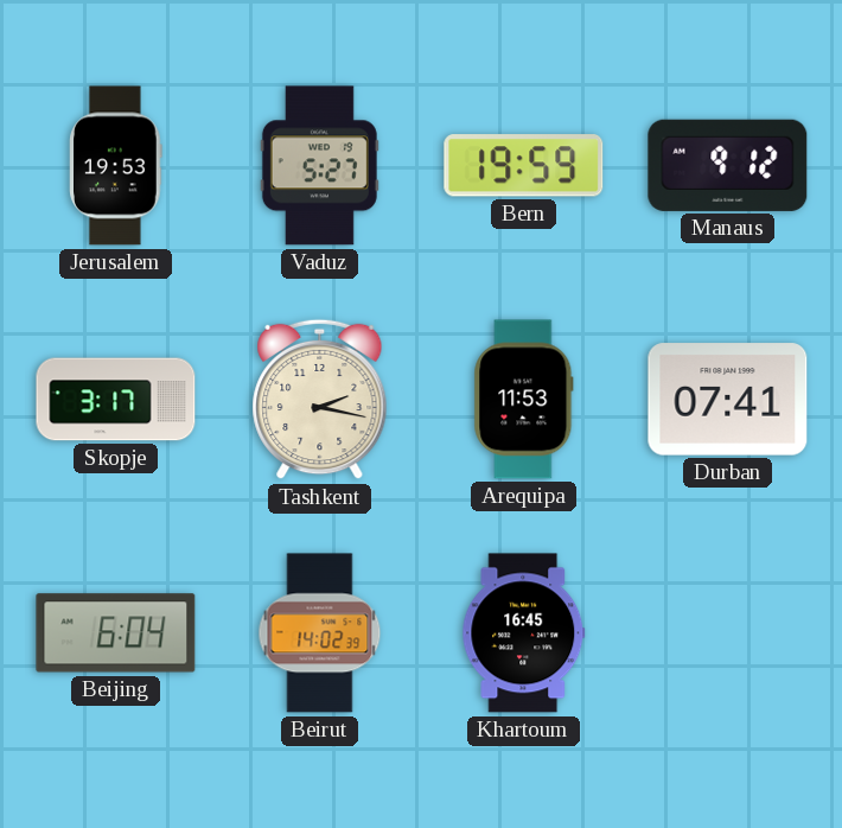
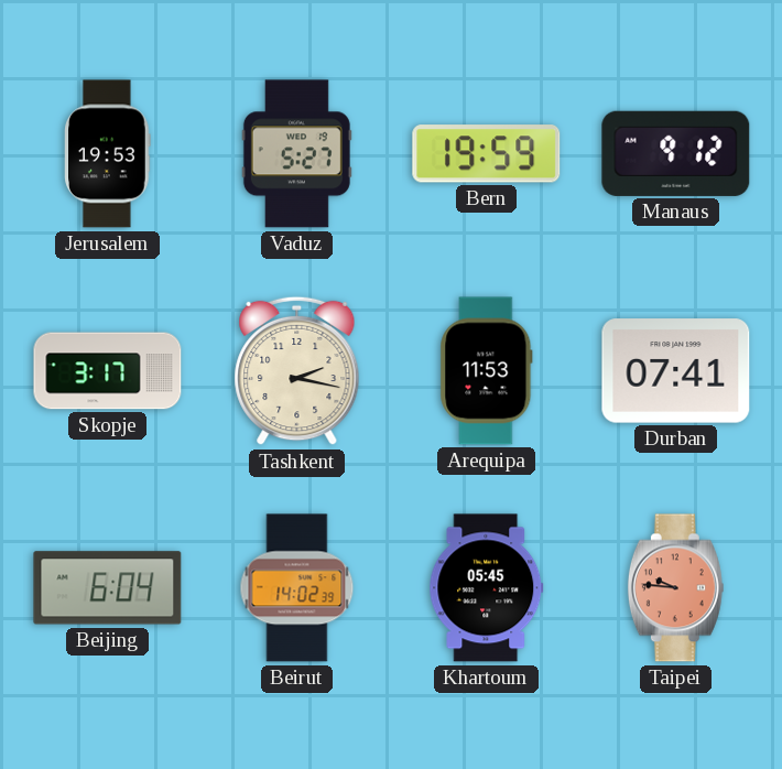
Khartoum: 16:45 -> 05:45
Taipei: none -> 9:46
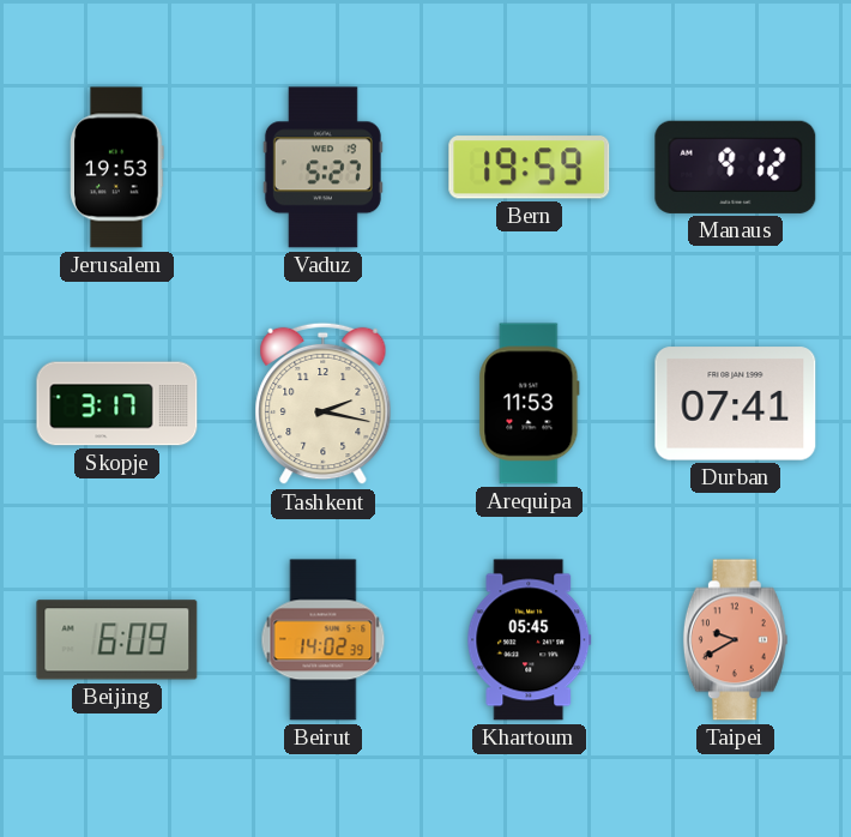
Beijing: 6:04 -> 6:09
Taipei: 9:46 -> 9:40
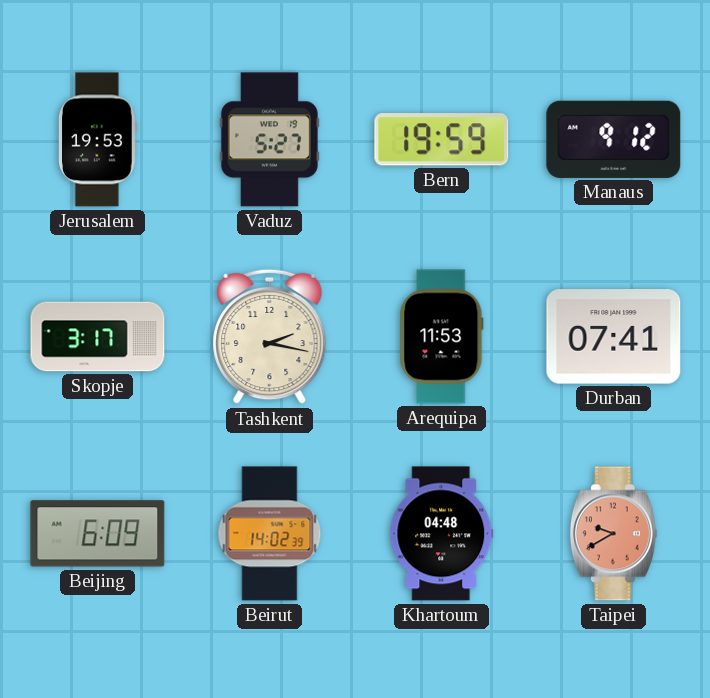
Khartoum: 05:45 -> 04:48
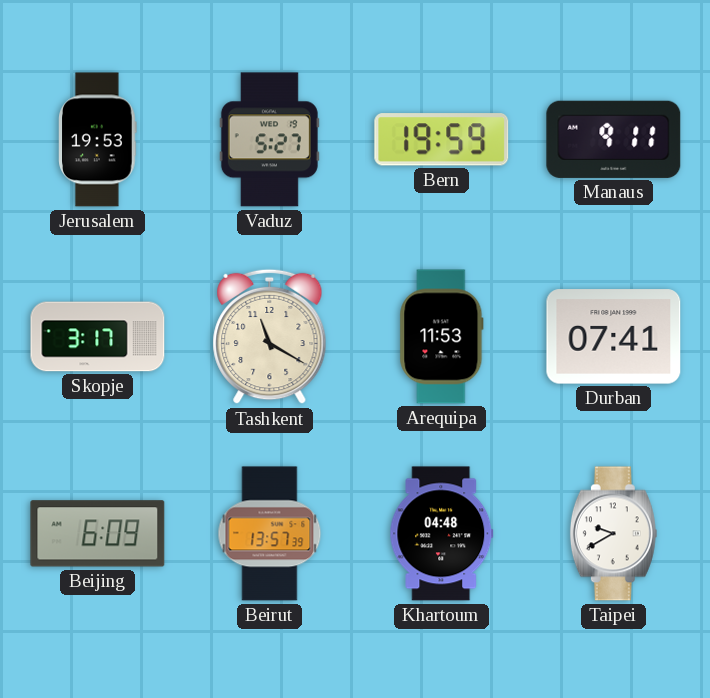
Manaus: 9:12 -> 9:11
Tashkent: 2:17 -> 11:20
Beirut: 14:02 -> 13:57
Taipei dial: salmon -> white
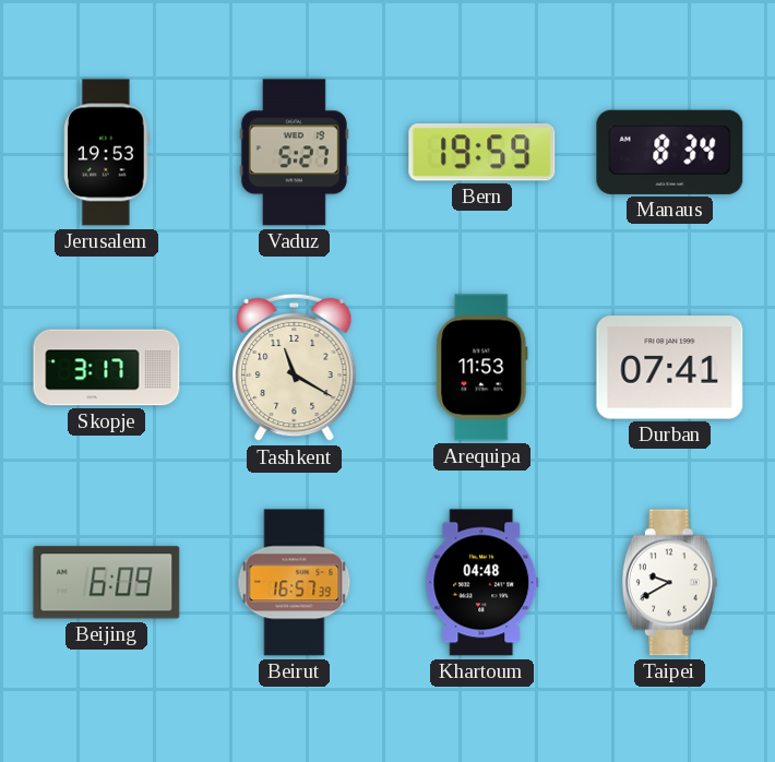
Manaus: 9:11 -> 8:34
Beirut: 13:57 -> 16:57
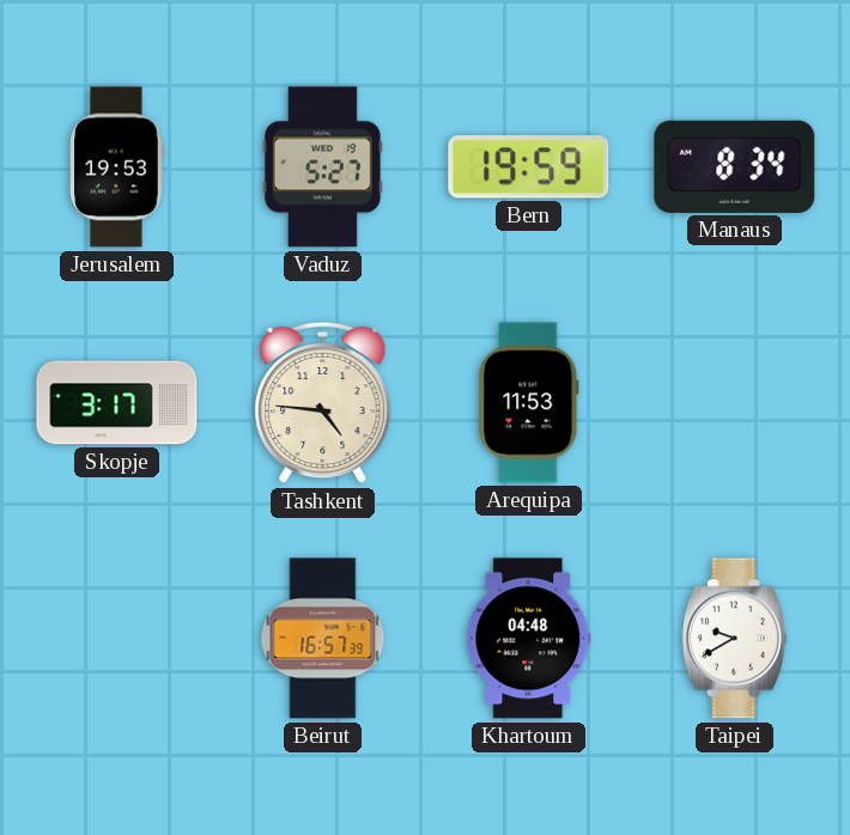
Tashkent: 11:20 -> 4:46
Durban: 07:41 -> none
Beijing: 6:09 -> none
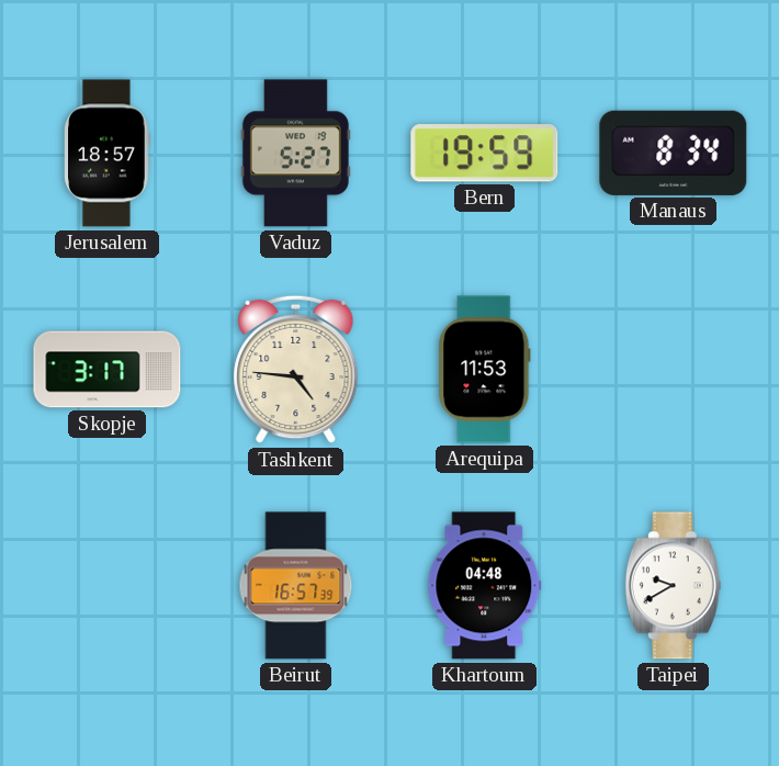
Jerusalem: 19:53 -> 18:57
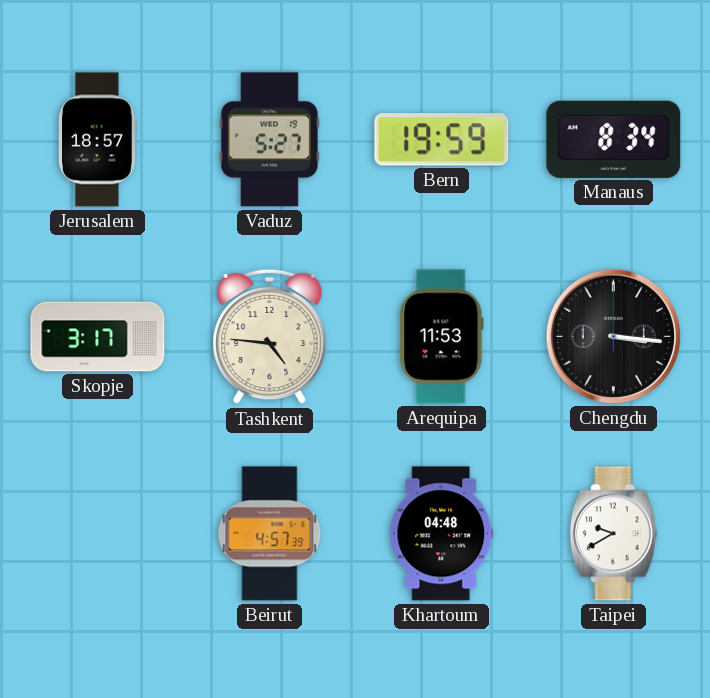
Chengdu: none -> 3:16
Beirut: 16:57 -> 4:57
